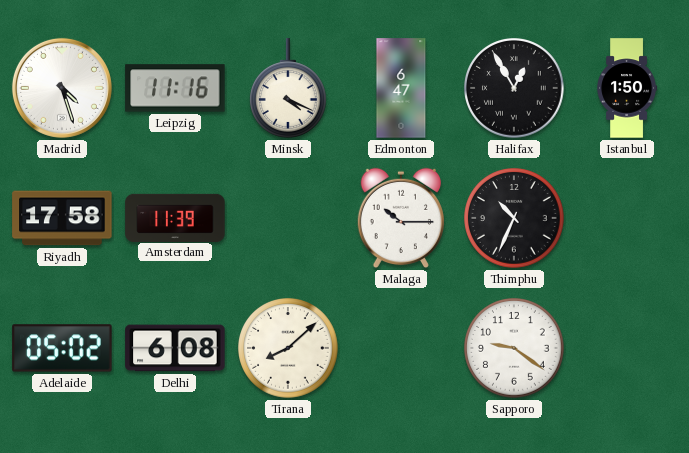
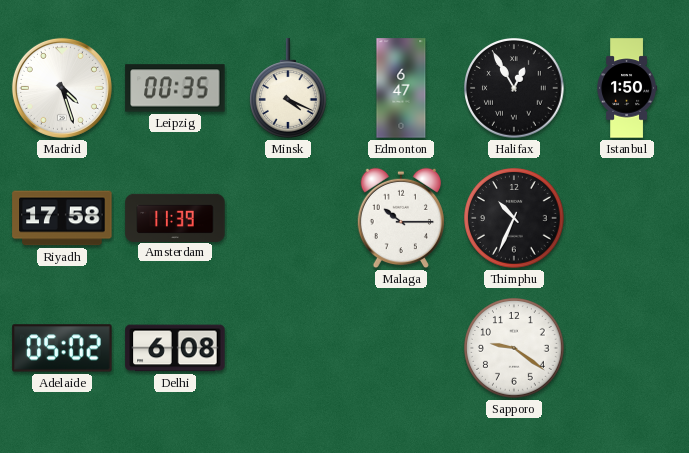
Leipzig: 11:16 -> 00:35
Tirana: 8:08 -> none
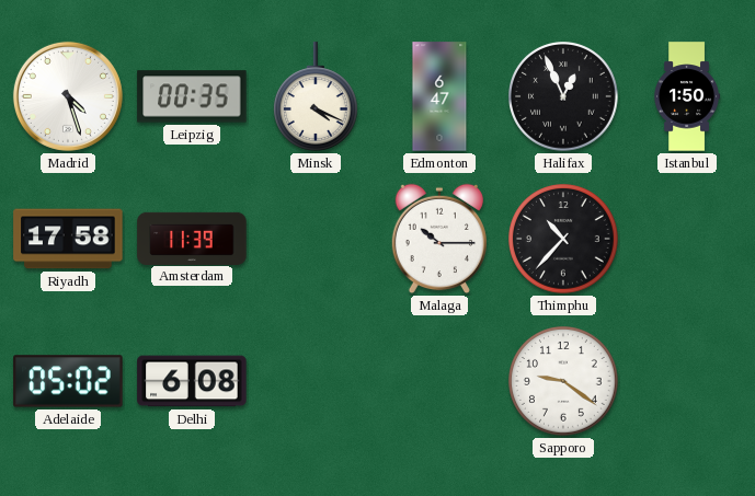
Halifax: 12:55 -> 12:56
Thimphu: 10:34 -> 10:37
